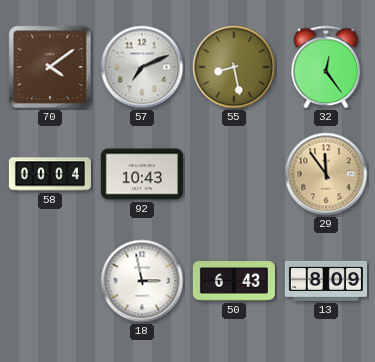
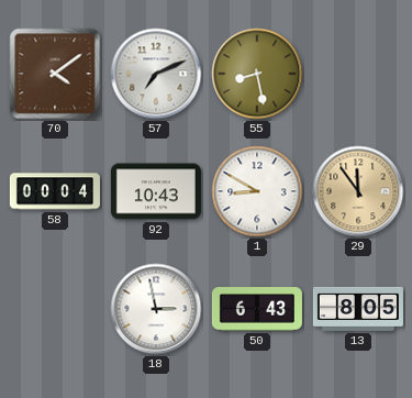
32: 12:24 -> none
1: none -> 8:50
13: 8:09 -> 8:05
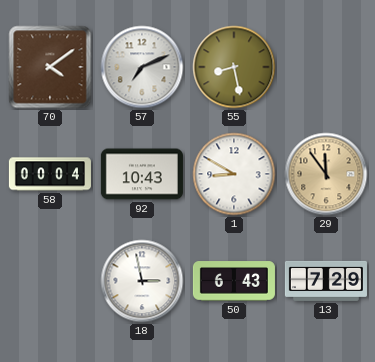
13: 8:05 -> 7:29
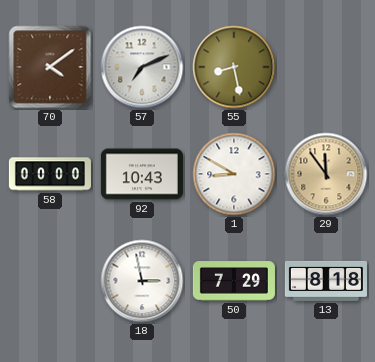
58: 00:04 -> 00:00
50: 6:43 -> 7:29
13: 7:29 -> 8:18
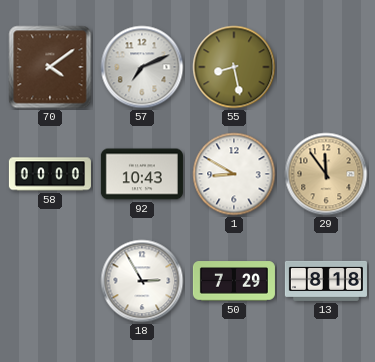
18: 2:58 -> 2:55
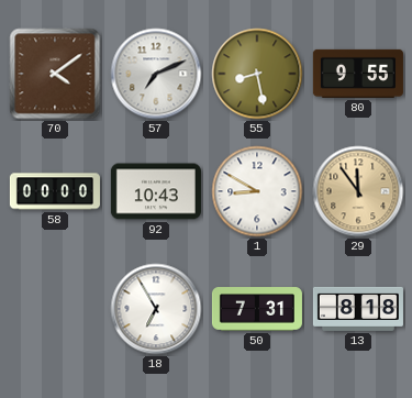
80: none -> 9:55
18: 2:55 -> 6:55
50: 7:29 -> 7:31
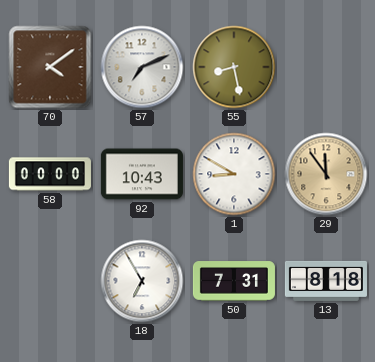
80: 9:55 -> none
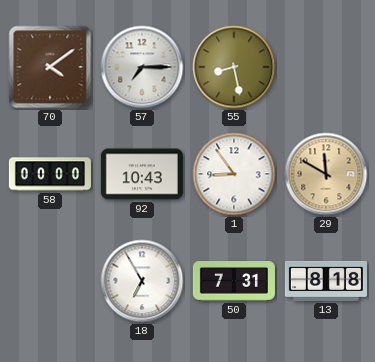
57: 7:11 -> 7:15
1: 8:50 -> 8:54
29: 11:54 -> 11:50
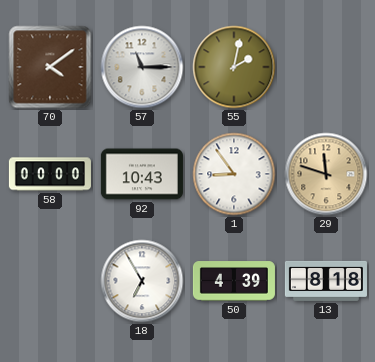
57: 7:15 -> 11:15
55: 8:28 -> 2:02
29: 11:50 -> 11:48
50: 7:31 -> 4:39
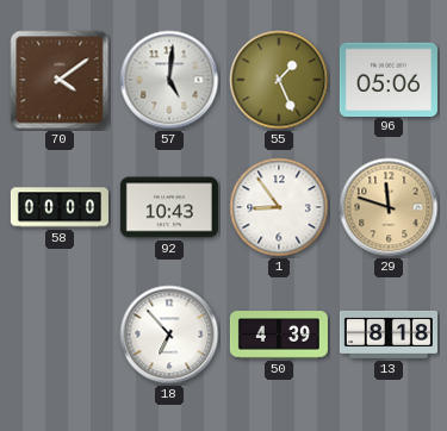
57: 11:15 -> 5:01
55: 2:02 -> 1:26
96: none -> 05:06
18: 6:55 -> 6:53
